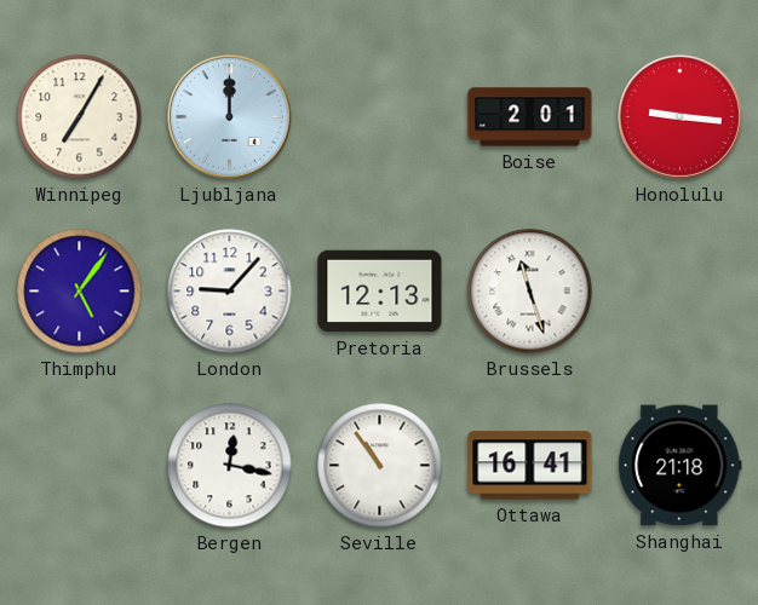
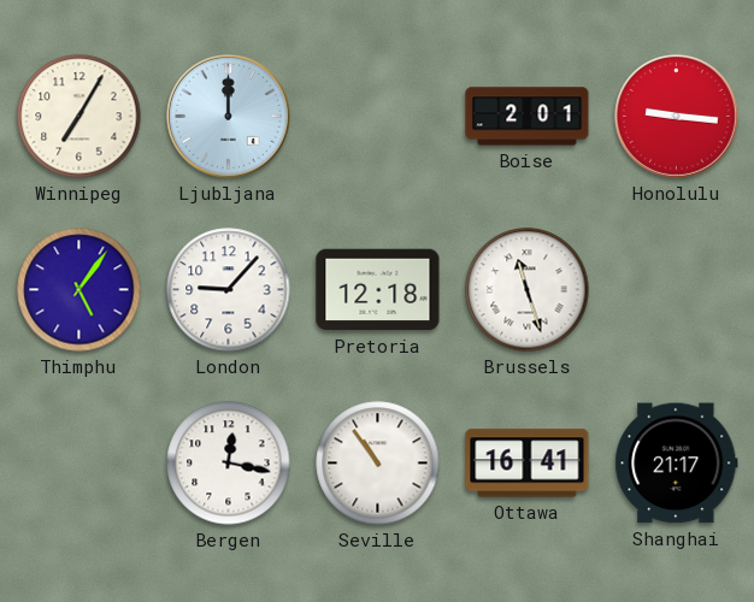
Pretoria: 12:13 -> 12:18
Shanghai: 21:18 -> 21:17
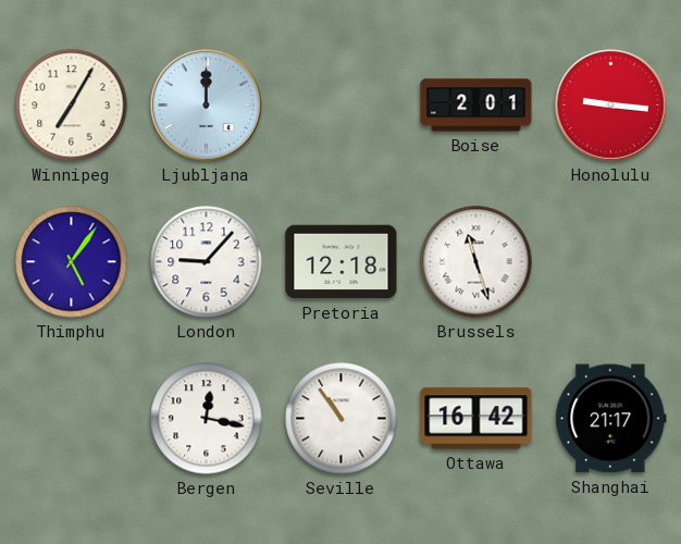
Ottawa: 16:41 -> 16:42
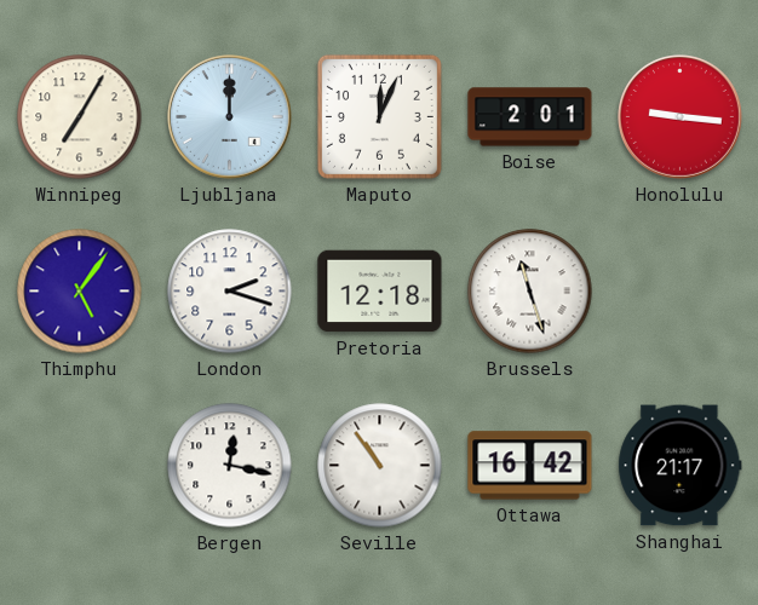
Maputo: none -> 12:04
London: 9:07 -> 2:18
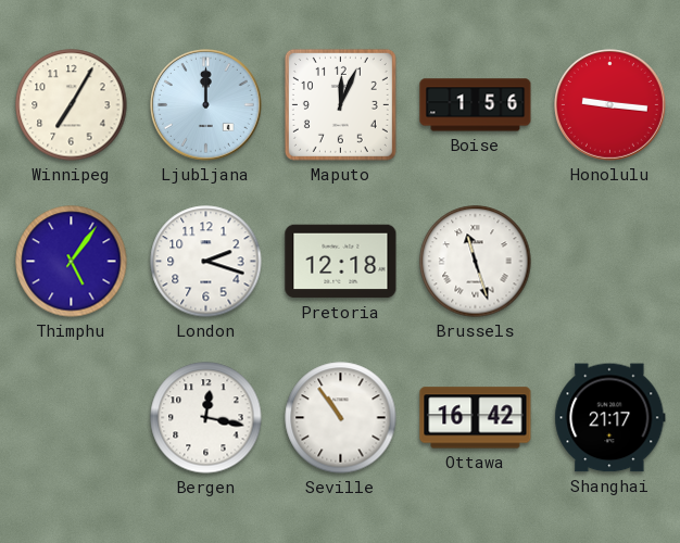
Boise: 2:01 -> 1:56
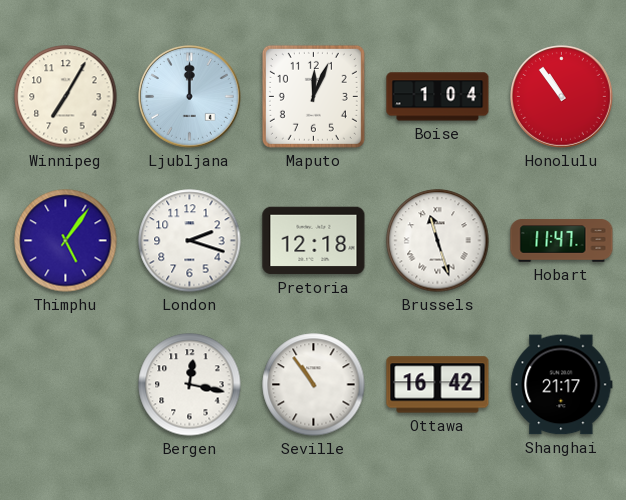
Boise: 1:56 -> 1:04
Honolulu: 9:16 -> 10:54
Hobart: none -> 11:47
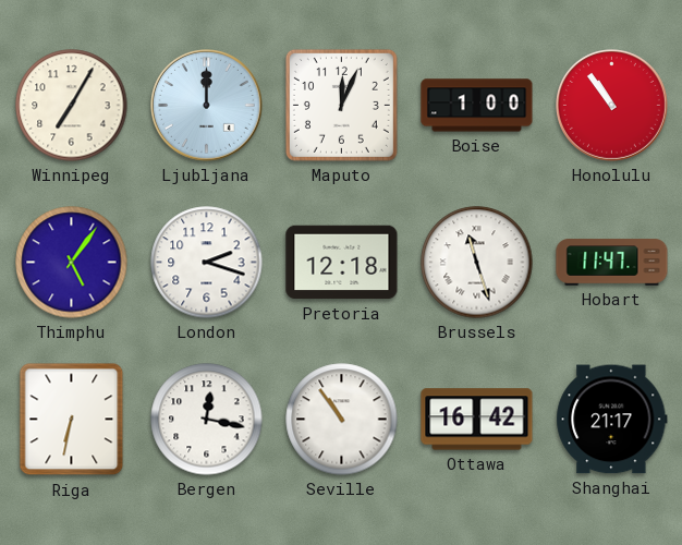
Boise: 1:04 -> 1:00
Riga: none -> 6:32
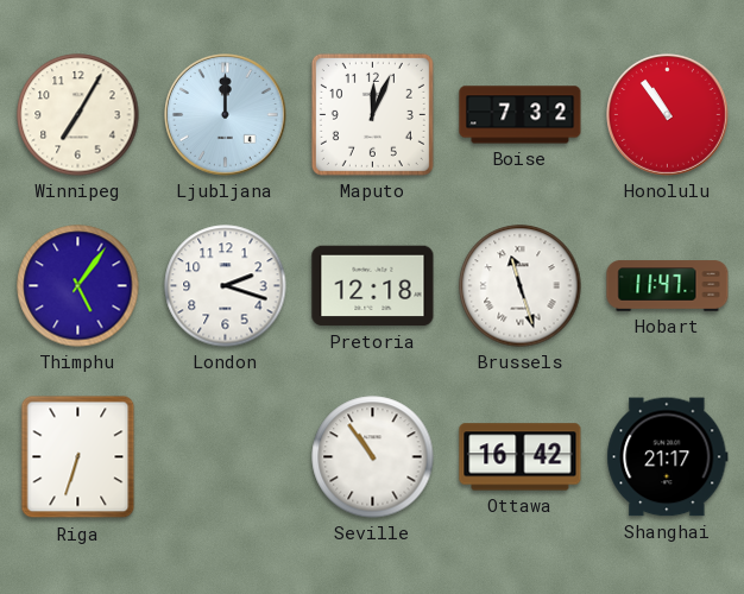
Boise: 1:00 -> 7:32
Riga: 6:32 -> 6:33
Bergen: 12:17 -> none
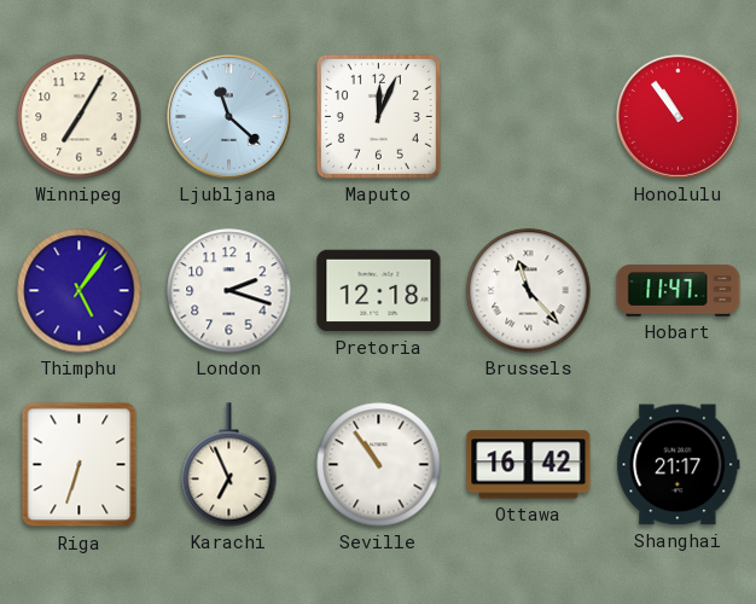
Ljubljana: 12:00 -> 11:22
Boise: 7:32 -> none
Brussels: 11:27 -> 11:23
Karachi: none -> 6:56
